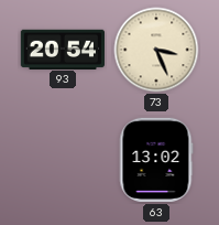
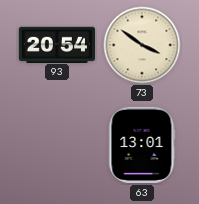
73: 3:26 -> 3:51
63: 13:02 -> 13:01
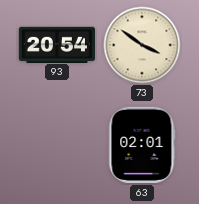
63: 13:01 -> 02:01
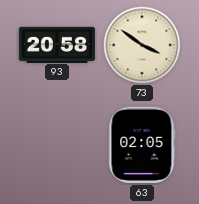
93: 20:54 -> 20:58
63: 02:01 -> 02:05
